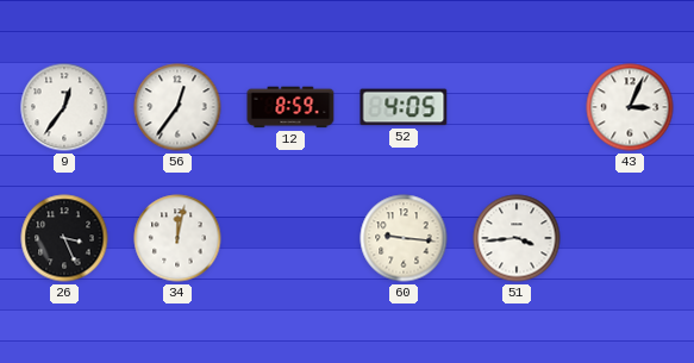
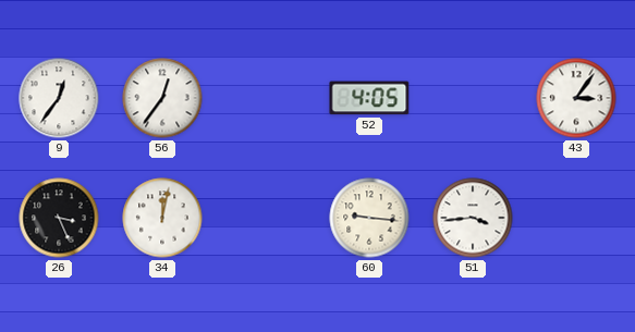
12: 8:59 -> none
43: 3:04 -> 3:06
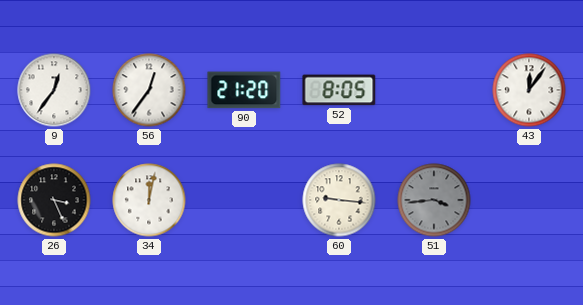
90: none -> 21:20
52: 4:05 -> 8:05
43: 3:06 -> 12:06
51 dial: white -> grey
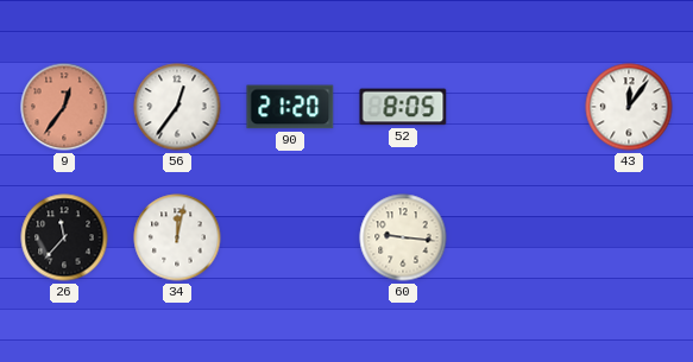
9 dial: white -> salmon
26: 3:26 -> 11:37
51: 3:44 -> none
